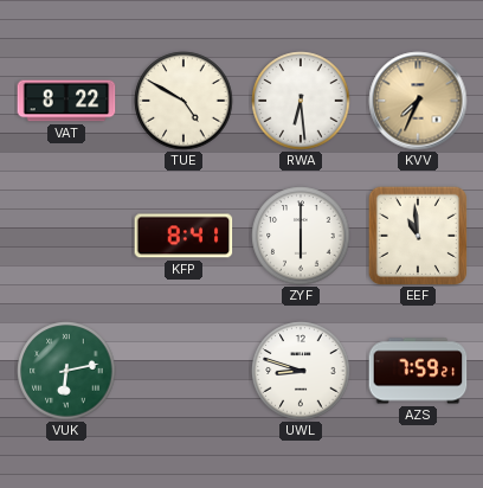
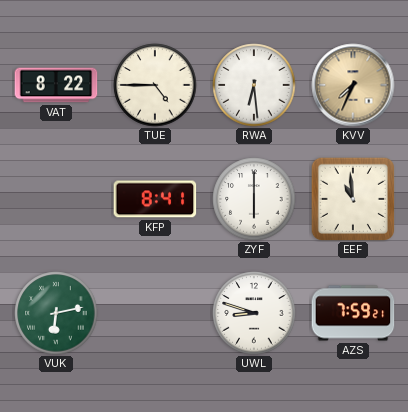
TUE: 4:50 -> 4:45
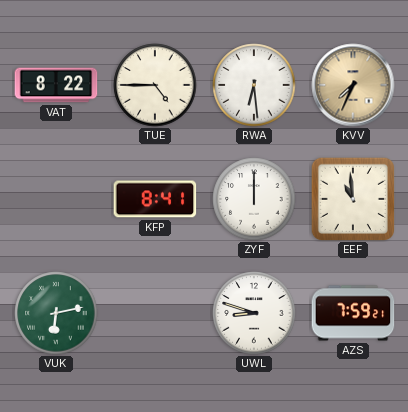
ZYF: 6:00 -> 12:00
